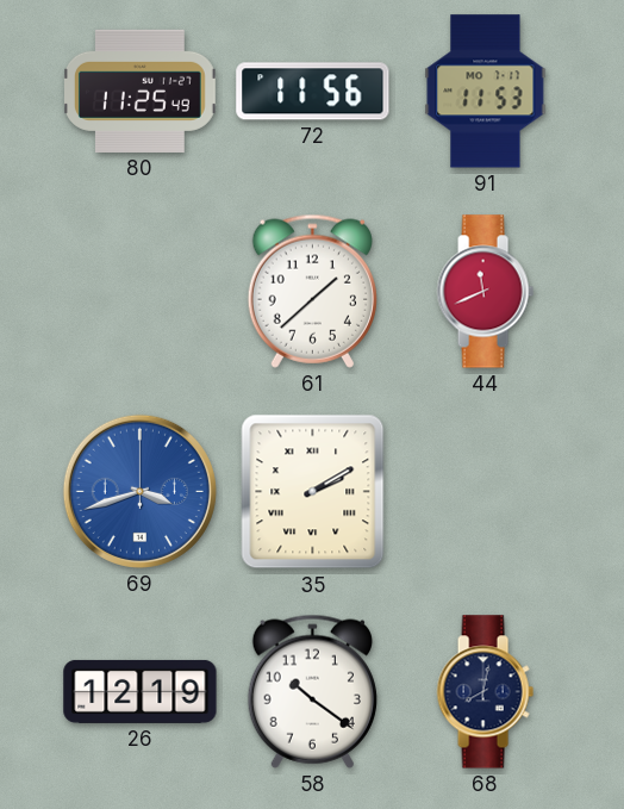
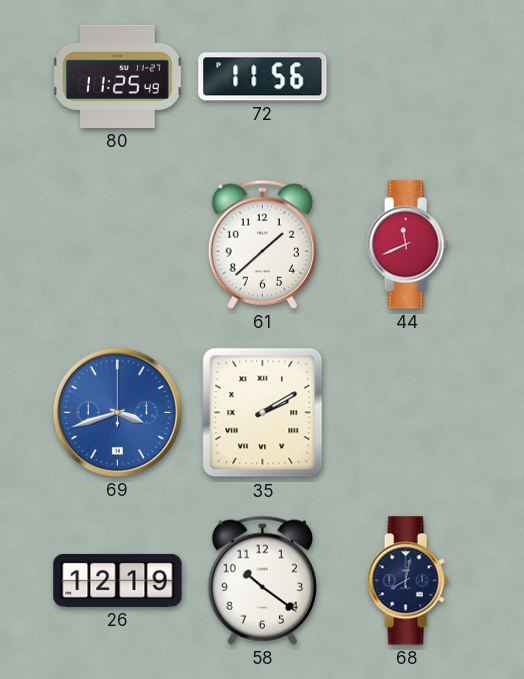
91: 11:53 -> none
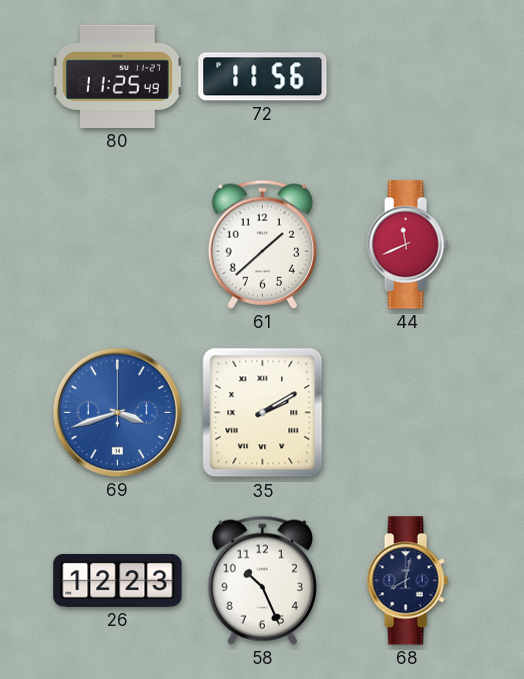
26: 12:19 -> 12:23
58: 10:21 -> 10:26
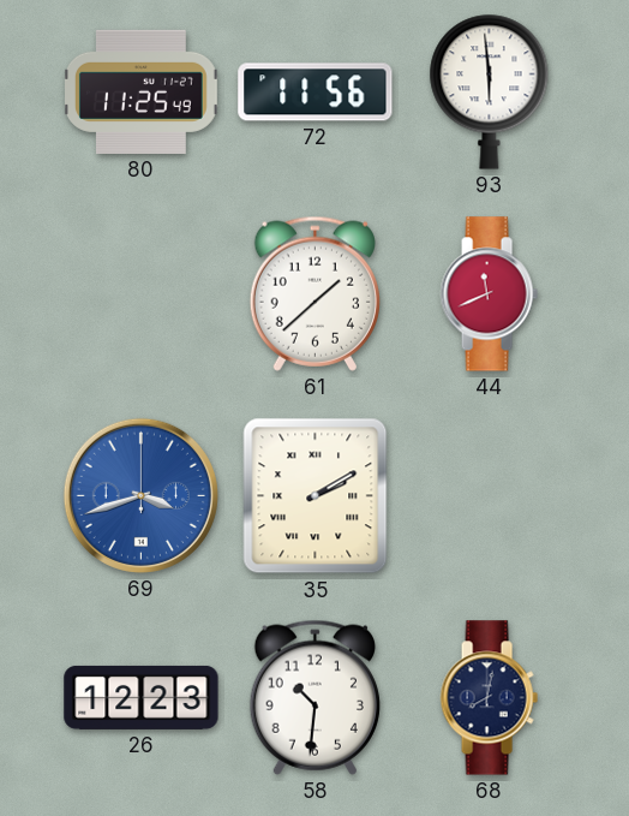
93: none -> 5:59
58: 10:26 -> 10:31
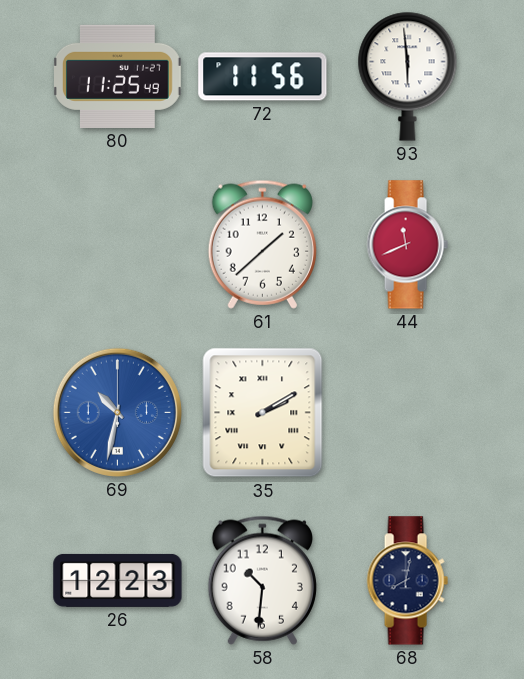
69: 3:42 -> 10:32
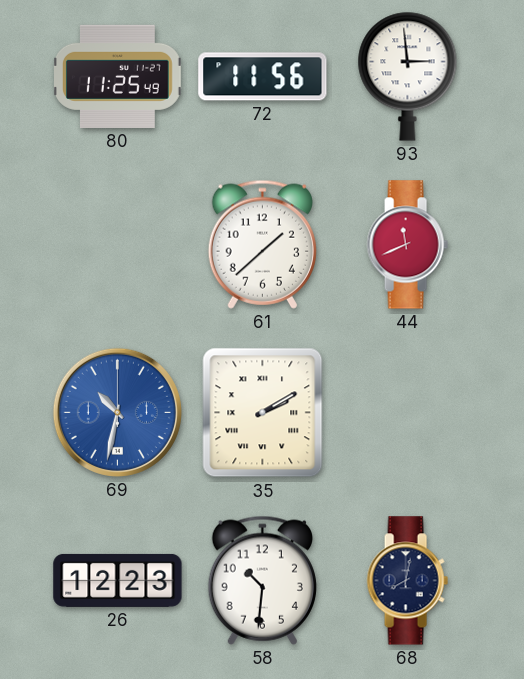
93: 5:59 -> 2:59
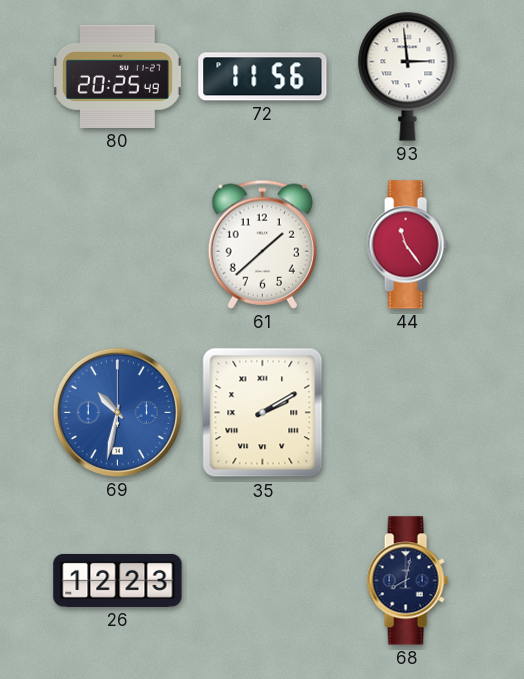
80: 11:25 -> 20:25
44: 11:41 -> 11:24
58: 10:31 -> none
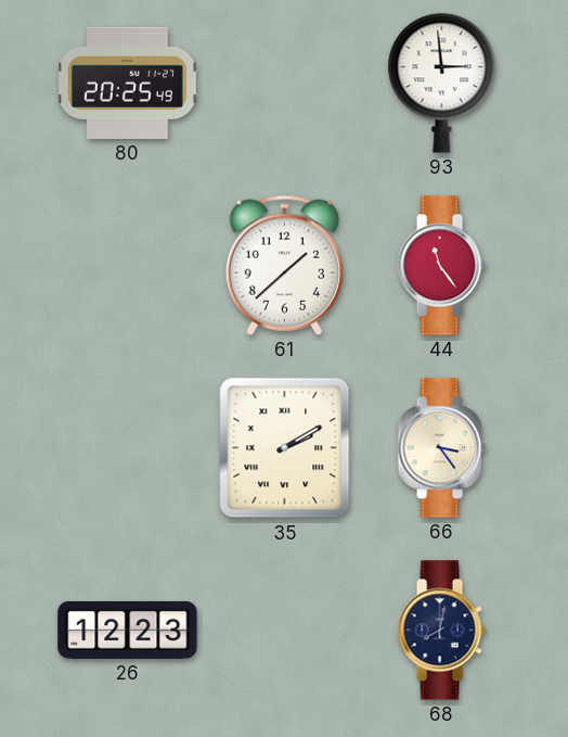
72: 11:56 -> none
69: 10:32 -> none
66: none -> 3:24
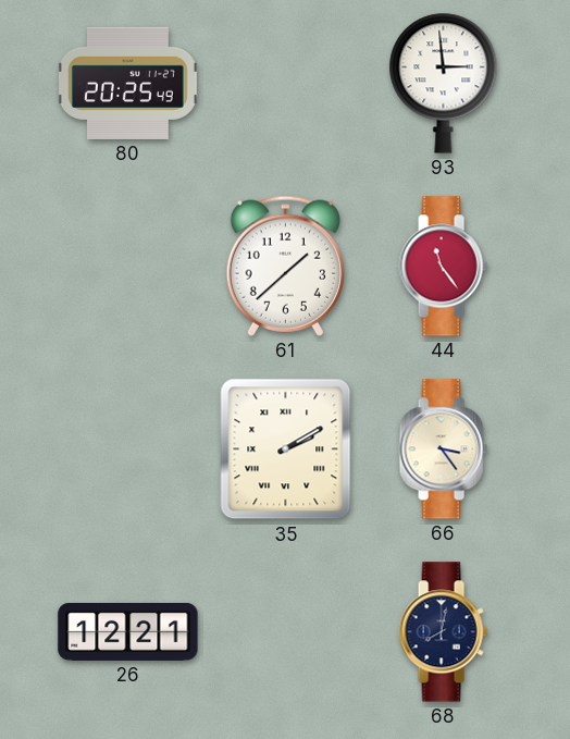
26: 12:23 -> 12:21
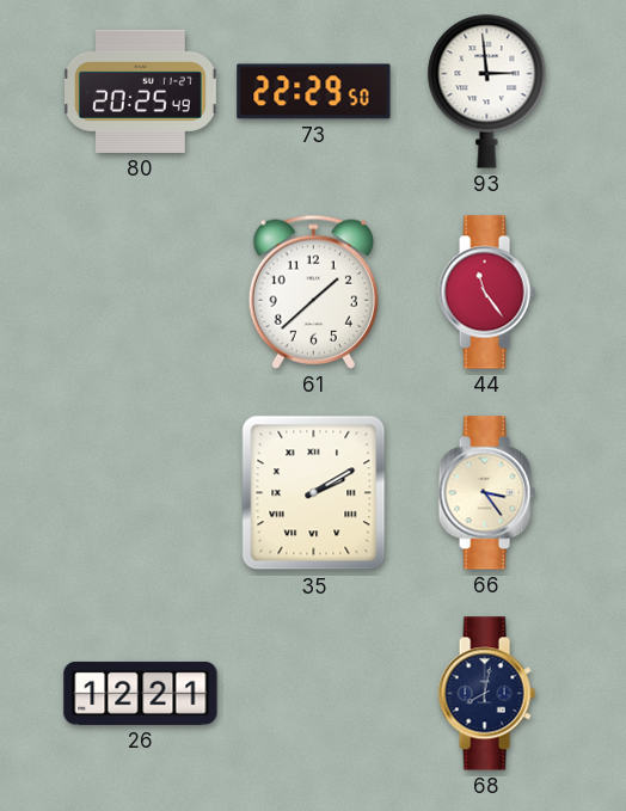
73: none -> 22:29
